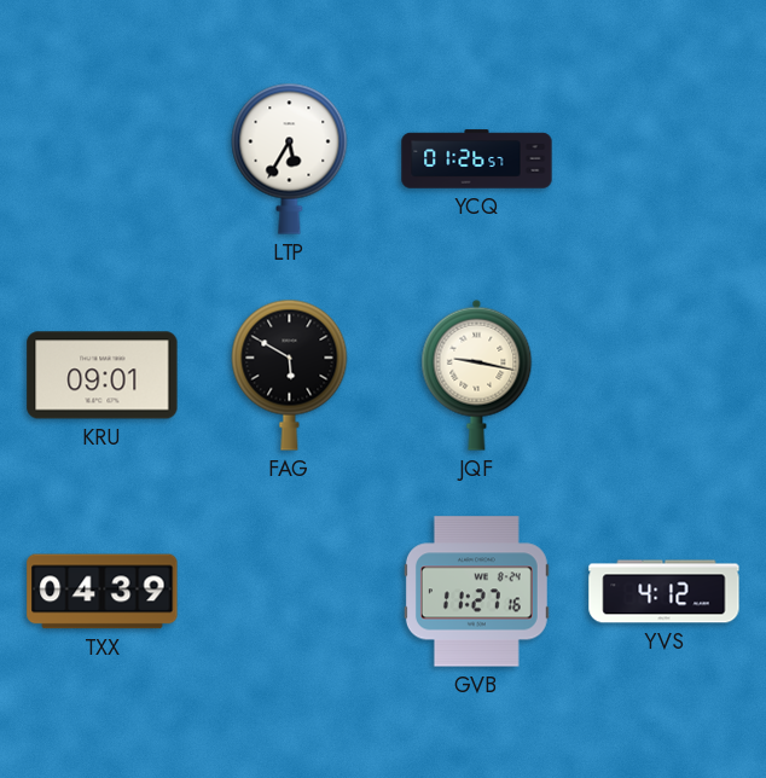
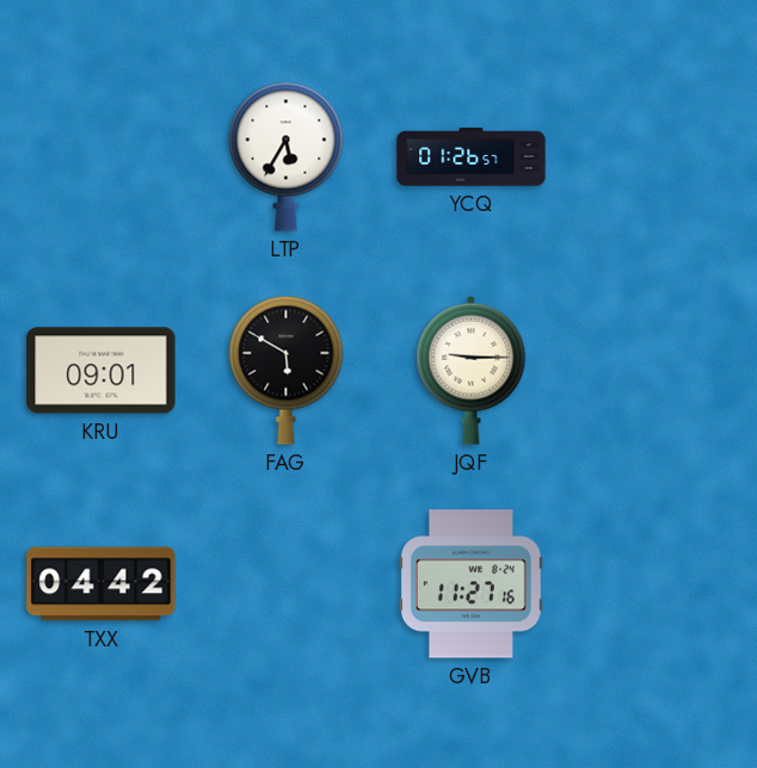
JQF: 9:17 -> 9:15
TXX: 04:39 -> 04:42
YVS: 4:12 -> none
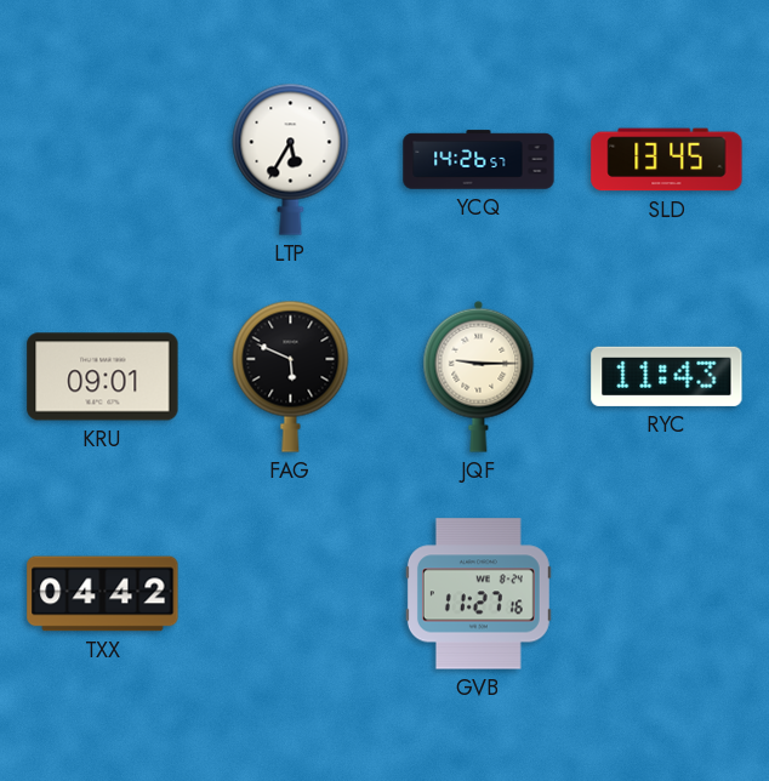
YCQ: 01:26 -> 14:26
SLD: none -> 13:45
FAG: 5:50 -> 5:49
RYC: none -> 11:43
